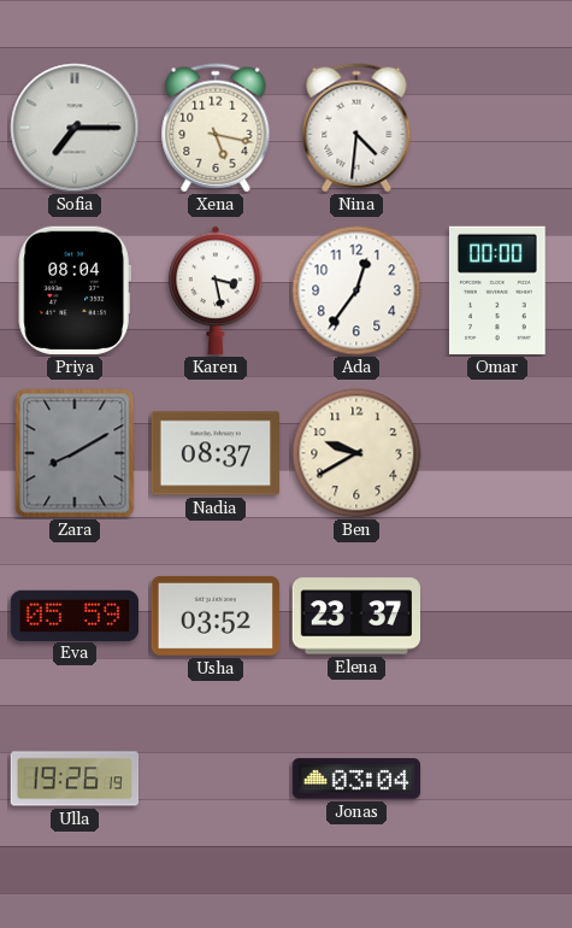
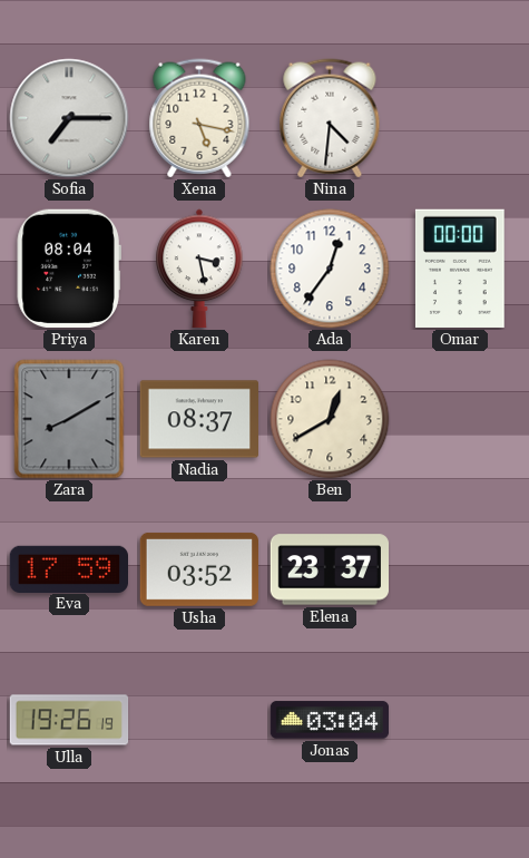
Ben: 9:40 -> 12:40
Eva: 05:59 -> 17:59
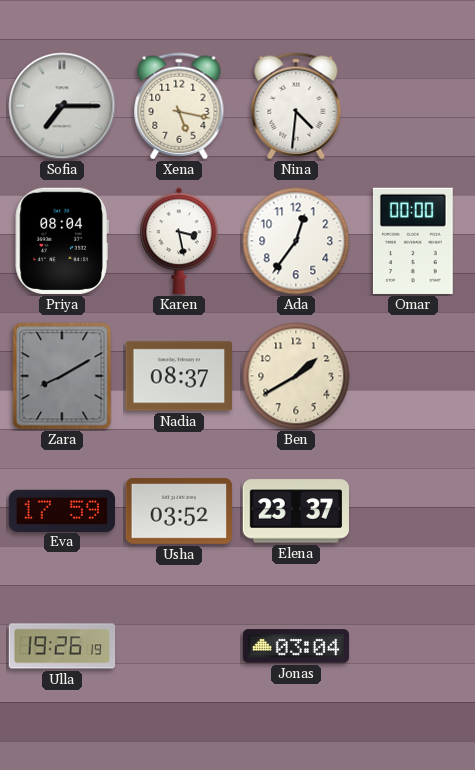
Ben: 12:40 -> 1:40
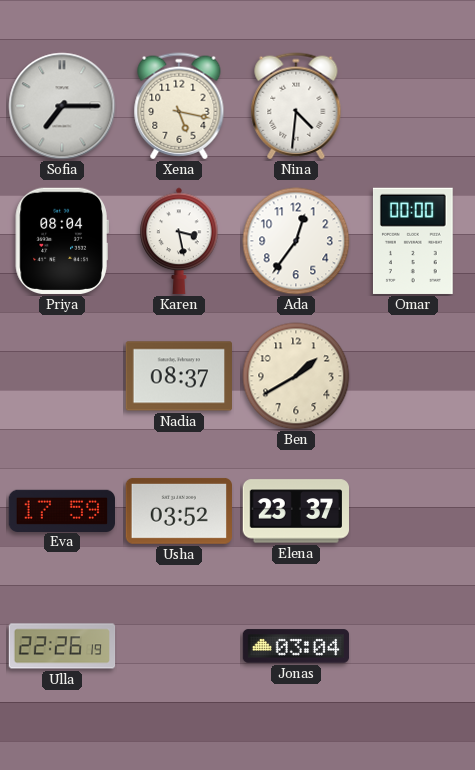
Zara: 8:10 -> none
Ulla: 19:26 -> 22:26
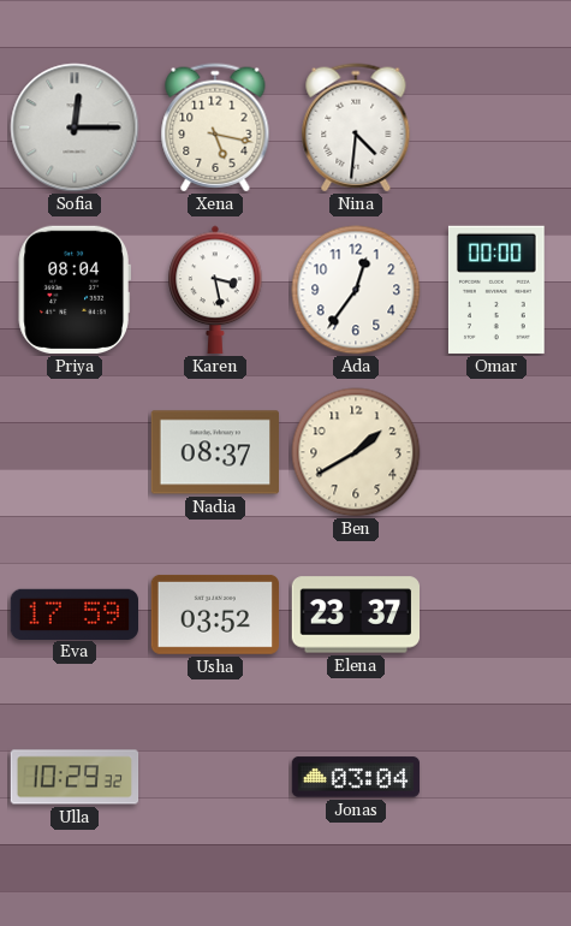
Sofia: 7:15 -> 12:15
Ulla: 22:26 -> 10:29
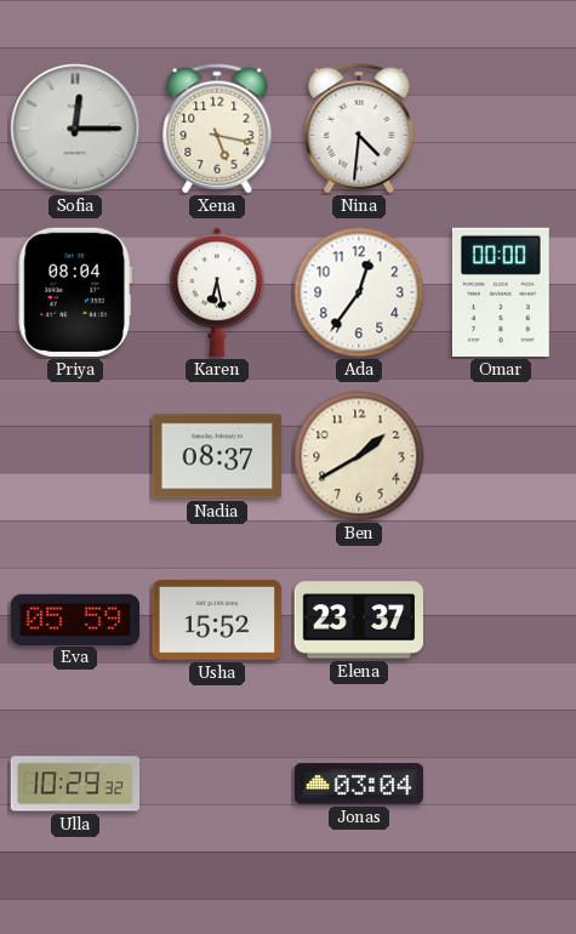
Karen: 3:28 -> 6:28
Eva: 17:59 -> 05:59
Usha: 03:52 -> 15:52
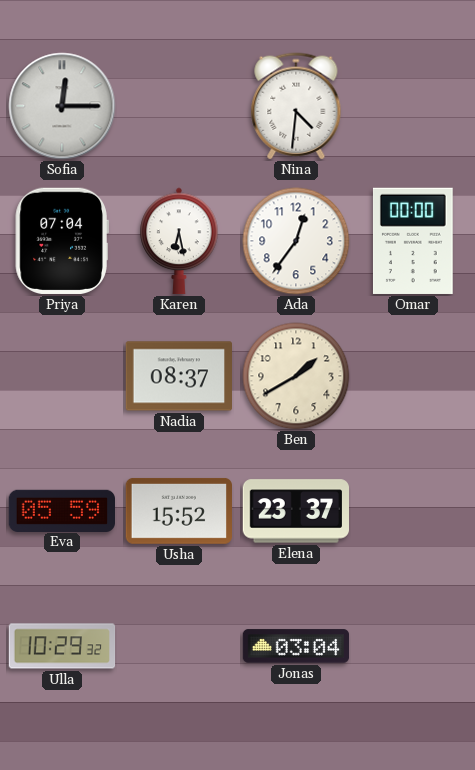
Xena: 5:17 -> none
Priya: 08:04 -> 07:04
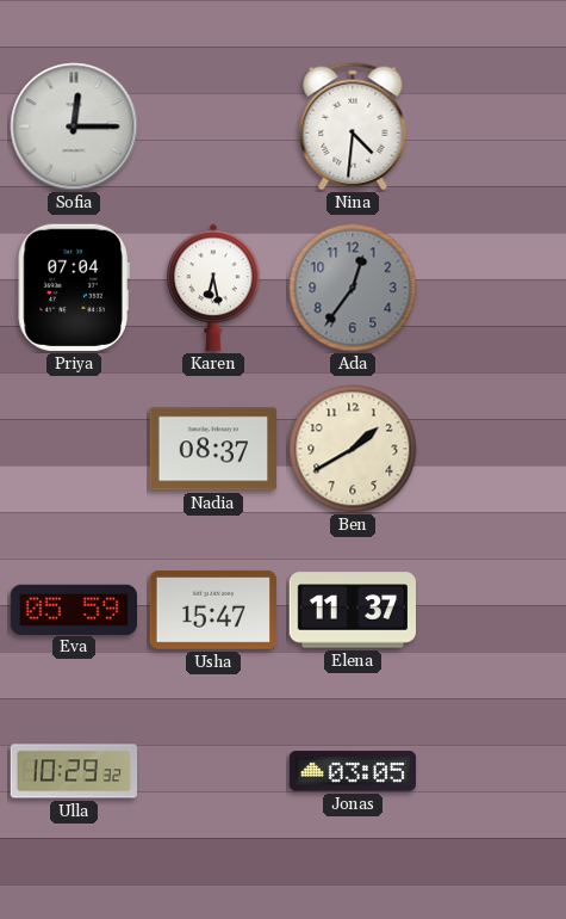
Ada dial: white -> grey
Omar: 00:00 -> none
Usha: 15:52 -> 15:47
Elena: 23:37 -> 11:37
Jonas: 03:04 -> 03:05
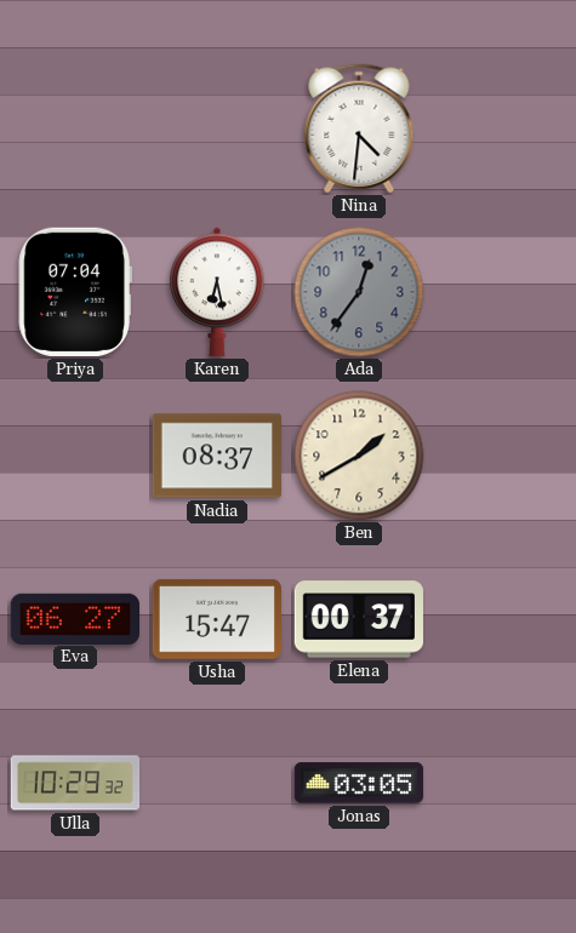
Sofia: 12:15 -> none
Eva: 05:59 -> 06:27
Elena: 11:37 -> 00:37
